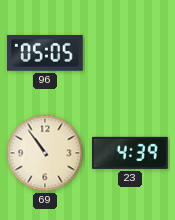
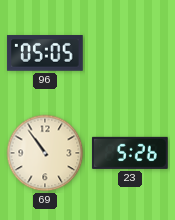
23: 4:39 -> 5:26
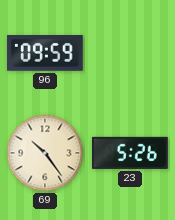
96: 05:05 -> 09:59
69: 10:54 -> 10:24
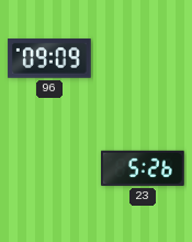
96: 09:59 -> 09:09
69: 10:24 -> none
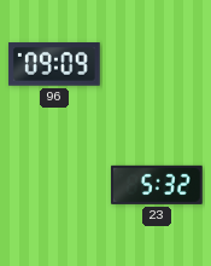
23: 5:26 -> 5:32
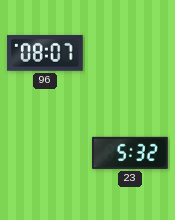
96: 09:09 -> 08:07
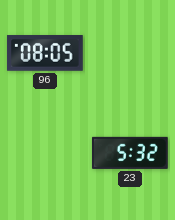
96: 08:07 -> 08:05
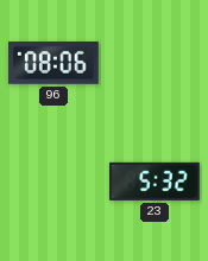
96: 08:05 -> 08:06
